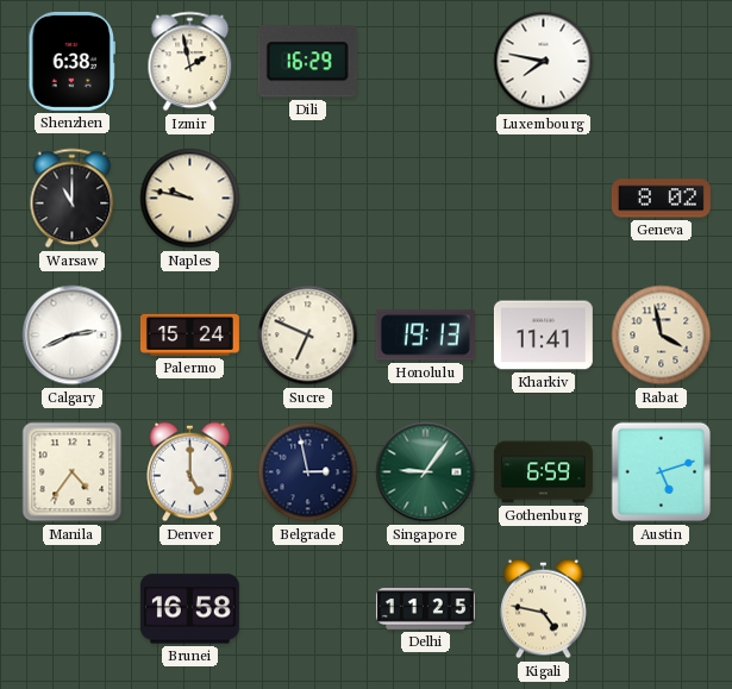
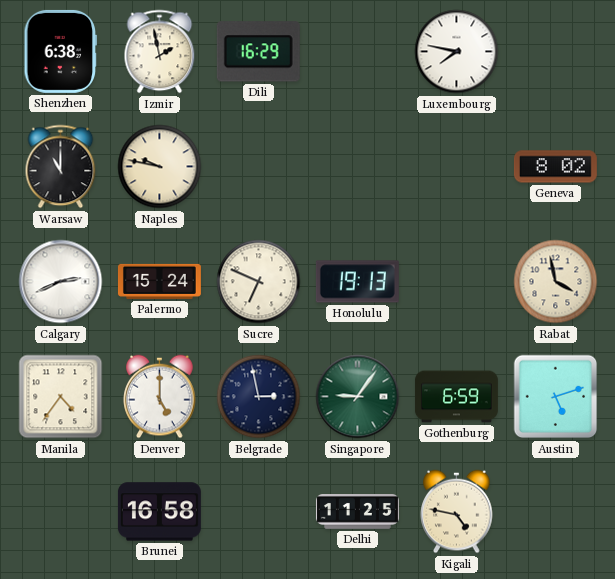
Kharkiv: 11:41 -> none
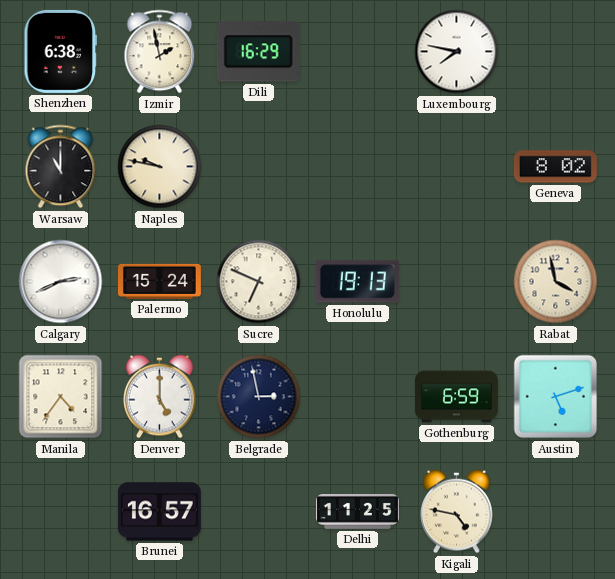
Singapore: 9:06 -> none
Brunei: 16:58 -> 16:57
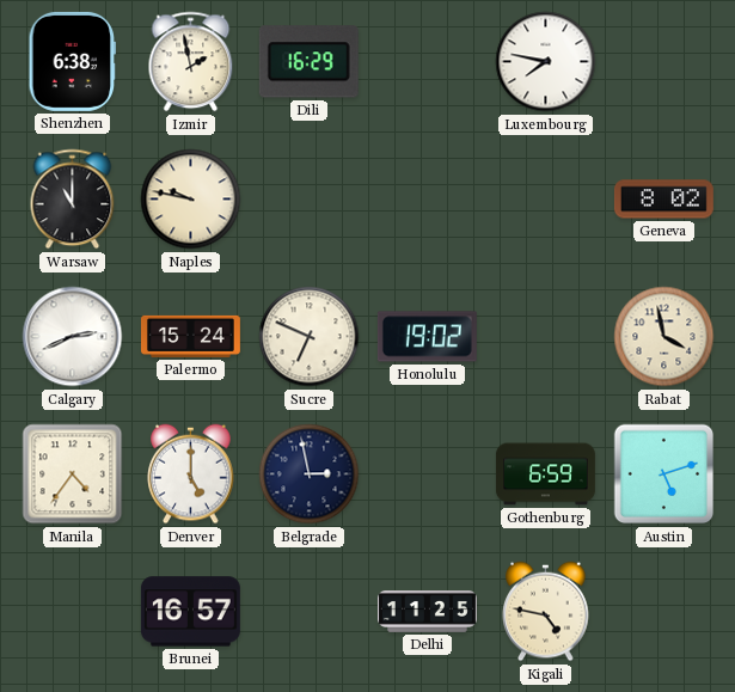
Honolulu: 19:13 -> 19:02
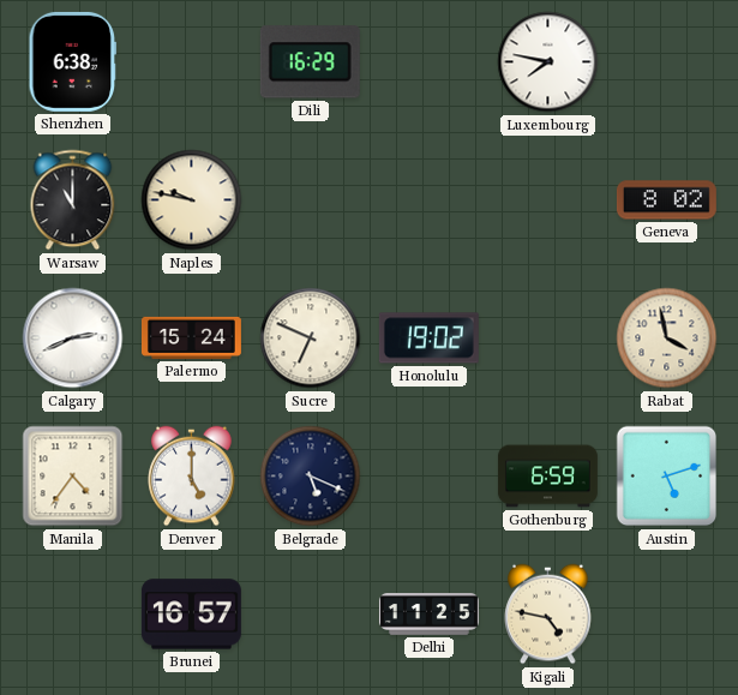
Izmir: 1:58 -> none
Belgrade: 2:58 -> 5:19
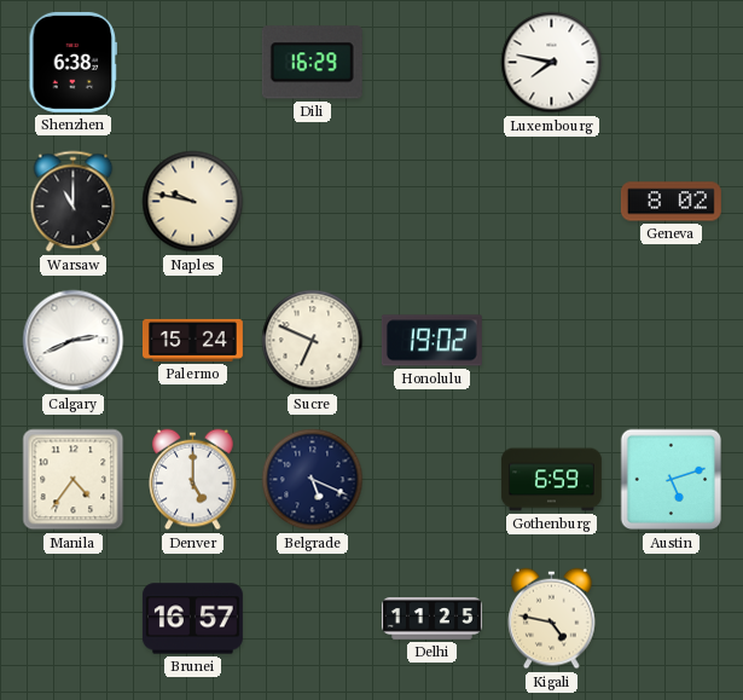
Rabat: 3:58 -> none
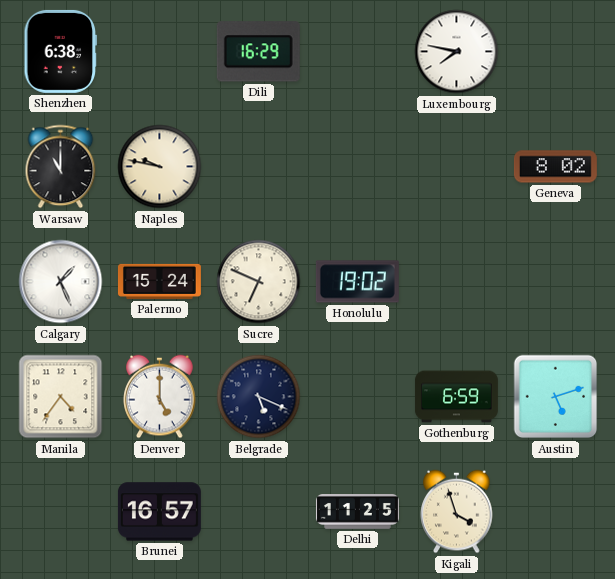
Calgary: 2:41 -> 1:26
Kigali: 4:47 -> 3:57
